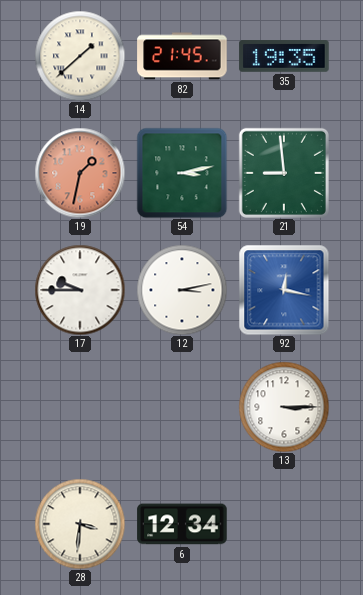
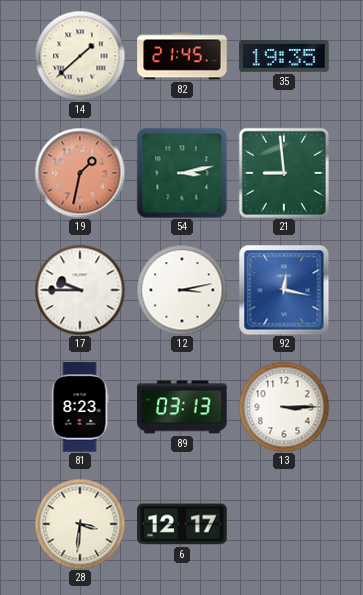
81: none -> 8:23
89: none -> 03:13
6: 12:34 -> 12:17
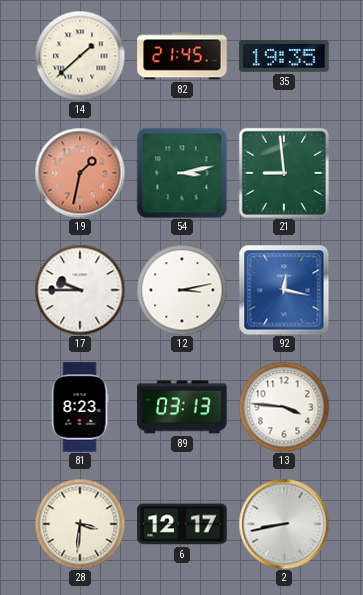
13: 3:15 -> 3:46
2: none -> 8:43
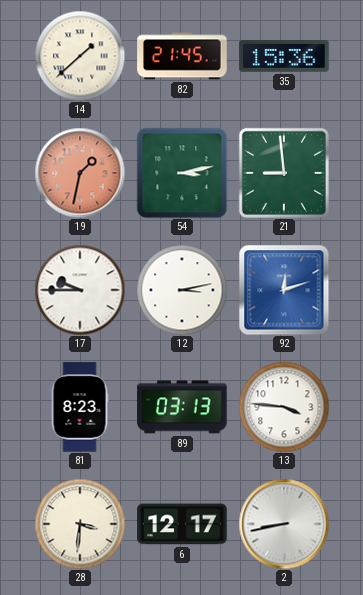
35: 19:35 -> 15:36
92: 12:17 -> 12:12
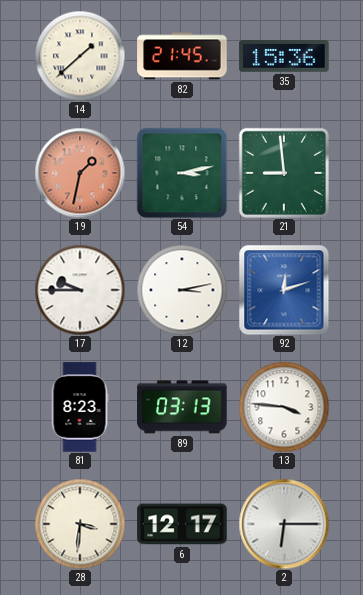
2: 8:43 -> 6:15
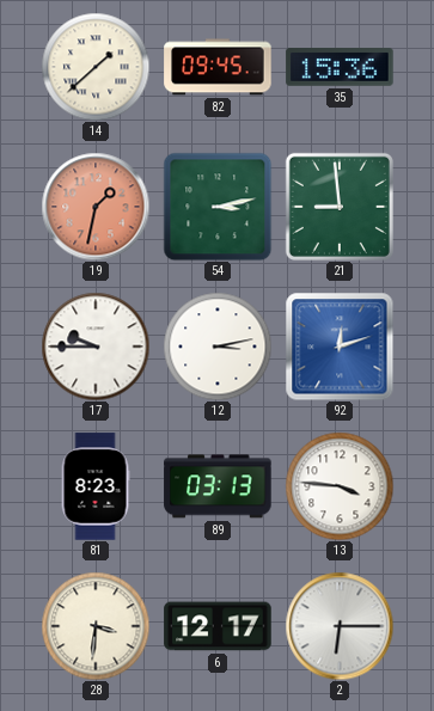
82: 21:45 -> 09:45
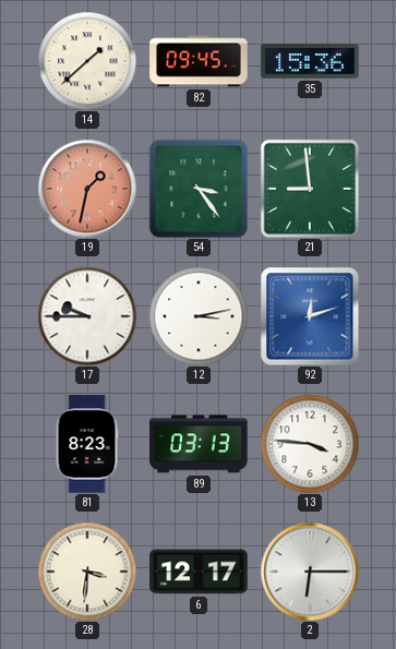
54: 3:13 -> 3:24
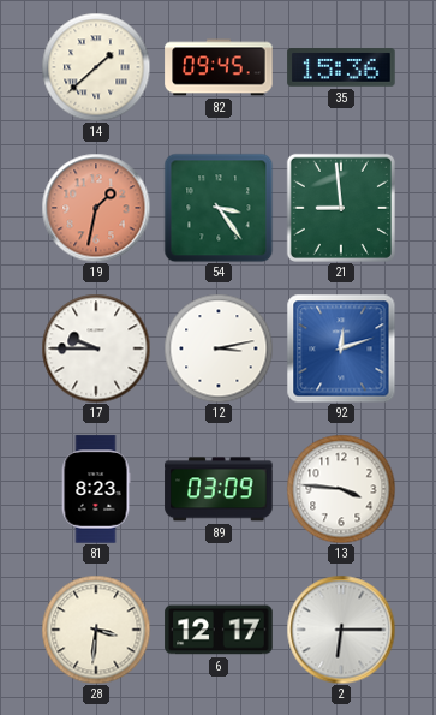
89: 03:13 -> 03:09
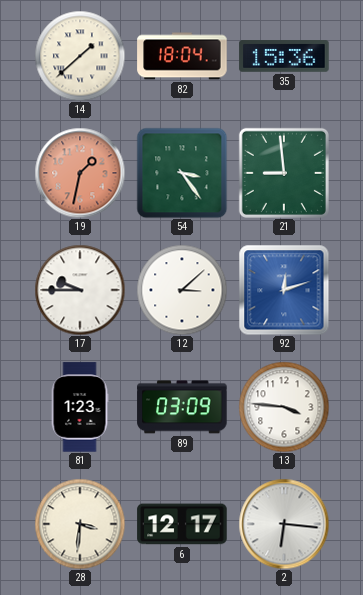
82: 09:45 -> 18:04
12: 3:13 -> 3:08
81: 8:23 -> 1:23
2: 6:15 -> 6:16
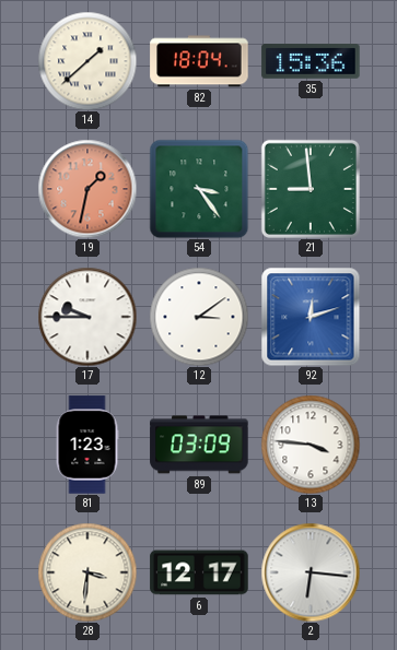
12: 3:08 -> 3:09
